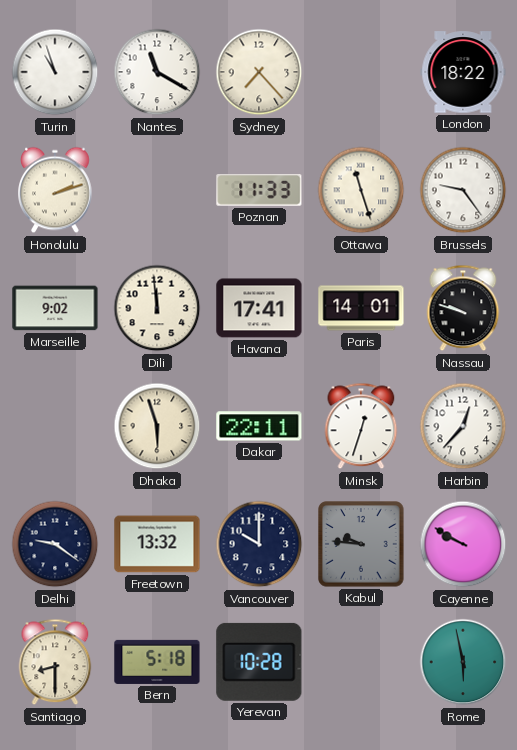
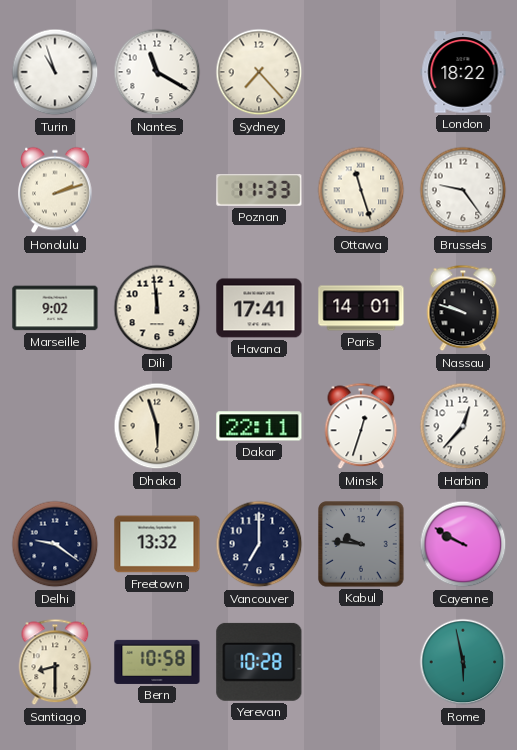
Vancouver: 10:00 -> 7:00
Bern: 5:18 -> 10:58
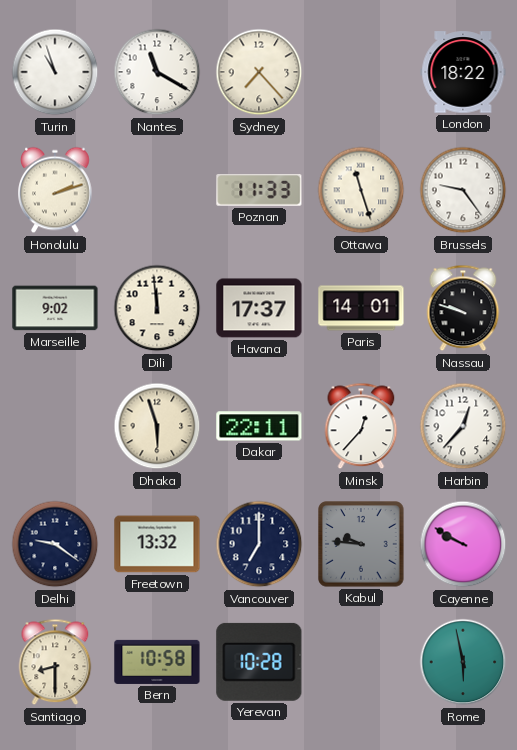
Havana: 17:41 -> 17:37
Minsk: 12:33 -> 12:37
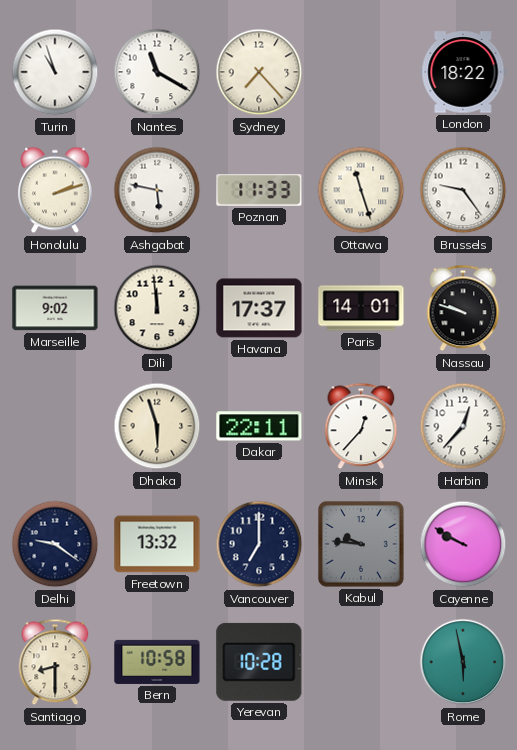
Ashgabat: none -> 5:47
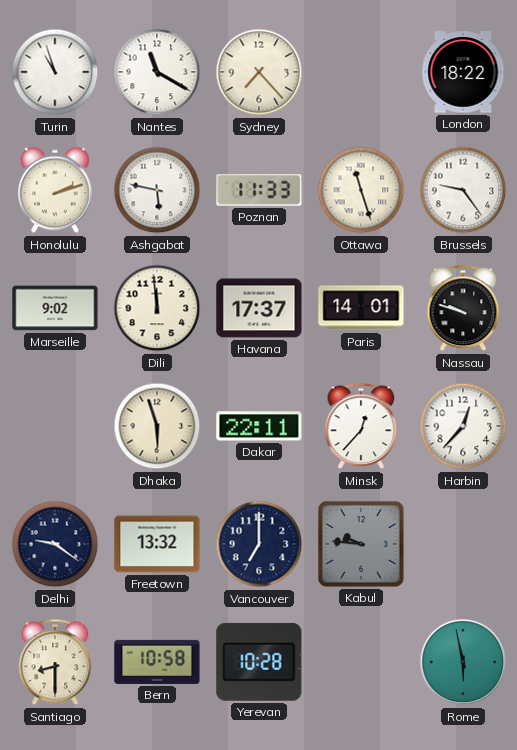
Cayenne: 9:50 -> none
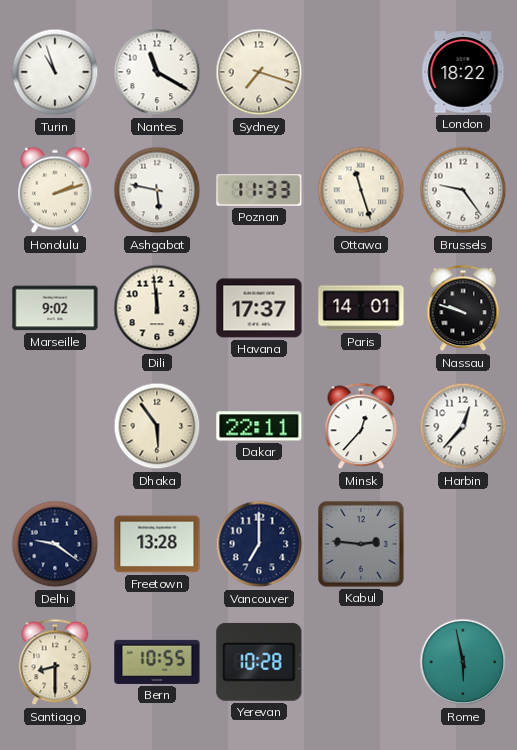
Sydney: 7:23 -> 7:18
Dhaka: 5:57 -> 5:54
Freetown: 13:32 -> 13:28
Kabul: 9:46 -> 2:46
Bern: 10:58 -> 10:55
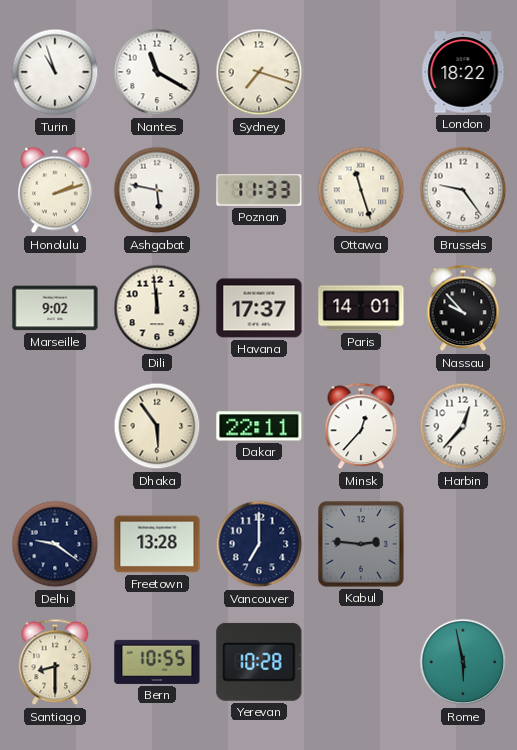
Nassau: 9:48 -> 9:53
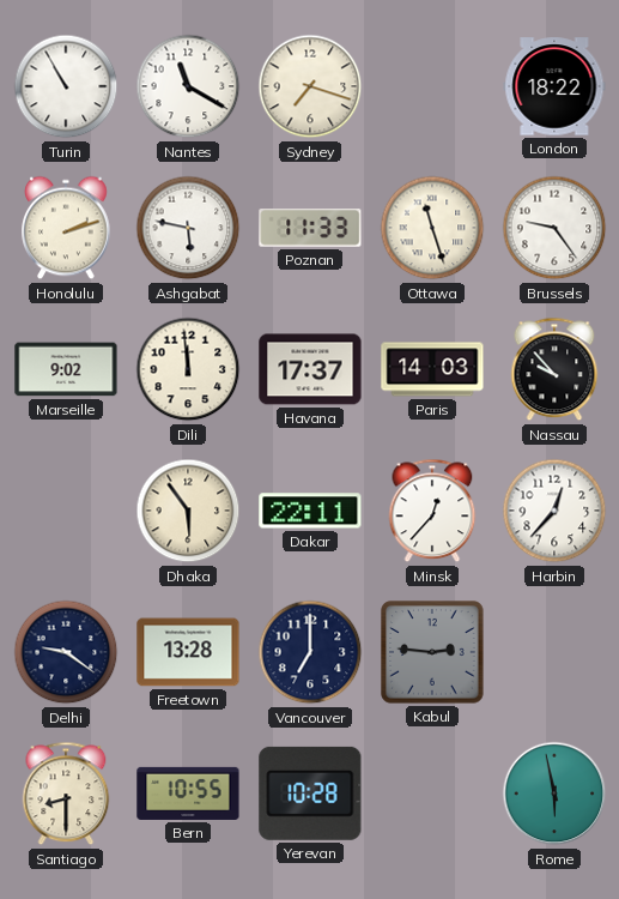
Turin: 10:57 -> 10:55
Paris: 14:01 -> 14:03
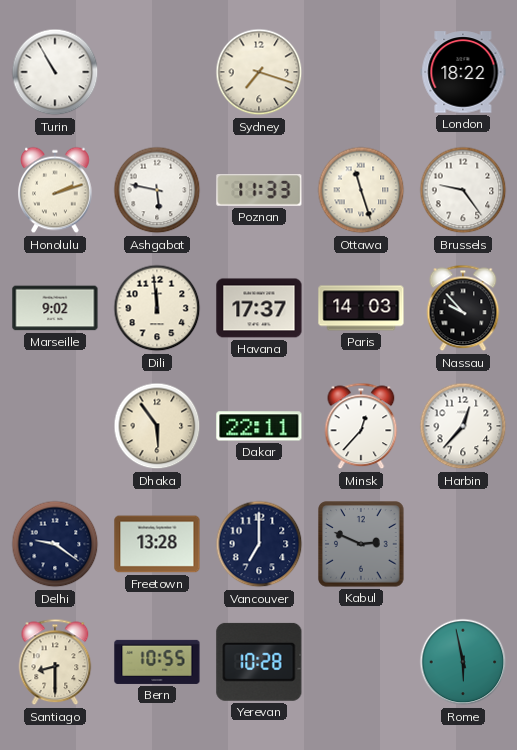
Nantes: 11:20 -> none
Kabul: 2:46 -> 2:49
